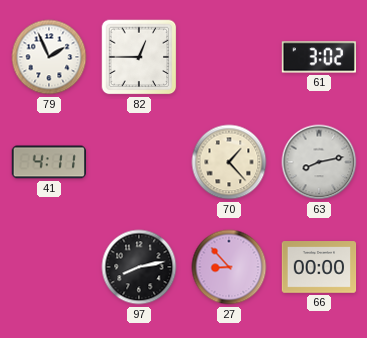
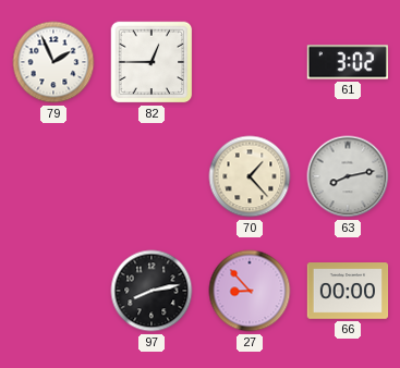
41: 4:11 -> none
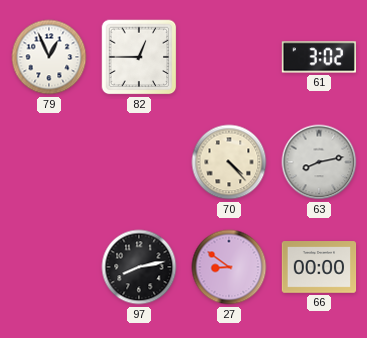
79: 1:56 -> 12:56
70: 1:23 -> 4:23
27: 8:53 -> 8:51
